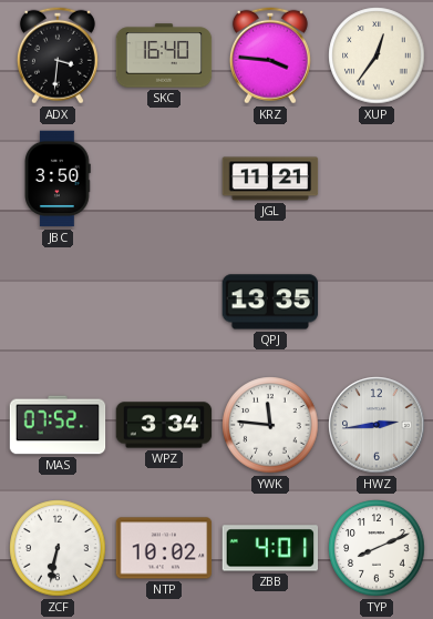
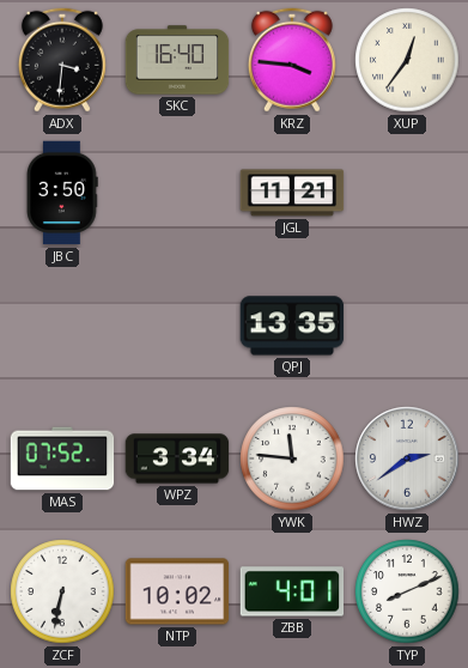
HWZ: 2:44 -> 2:39
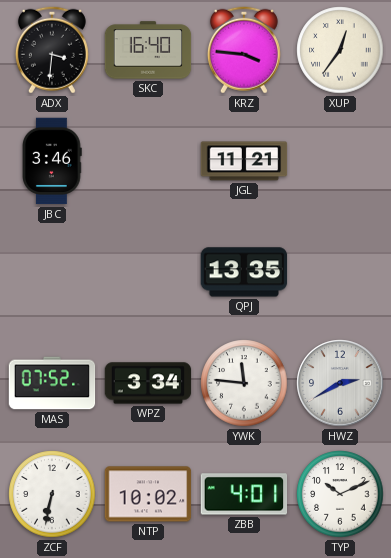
JBC: 3:50 -> 3:46
HWZ: 2:39 -> 2:40
TYP: 8:11 -> 10:11
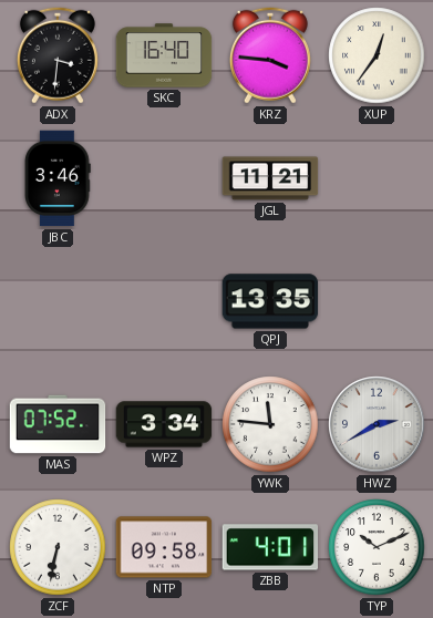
NTP: 10:02 -> 09:58
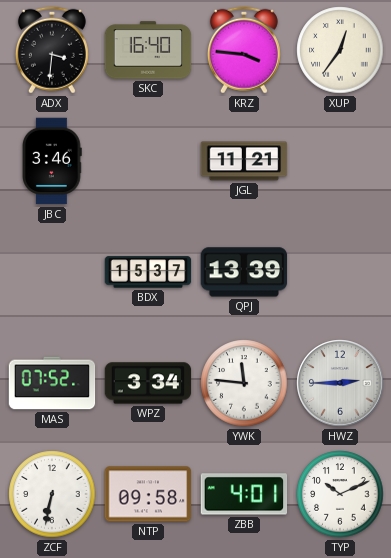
BDX: none -> 15:37
QPJ: 13:35 -> 13:39
HWZ: 2:40 -> 2:45
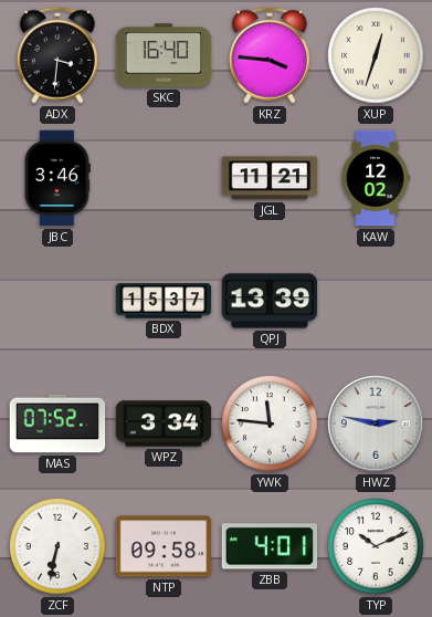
XUP: 12:36 -> 12:33
KAW: none -> 12:02
HWZ: 2:45 -> 2:47
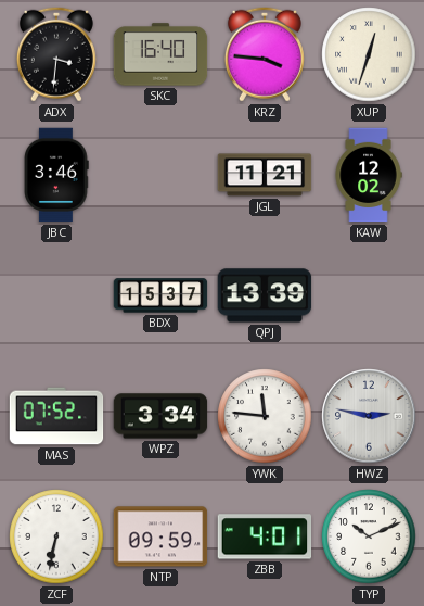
NTP: 09:58 -> 09:59
